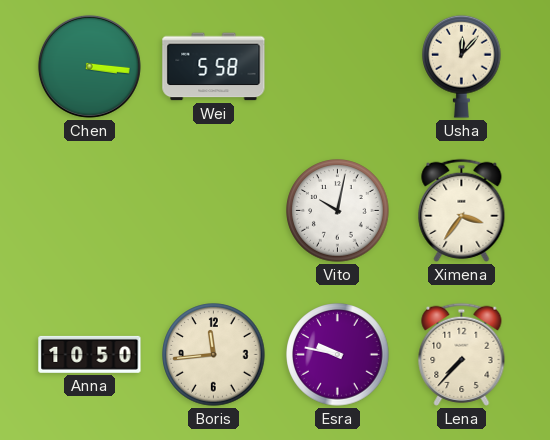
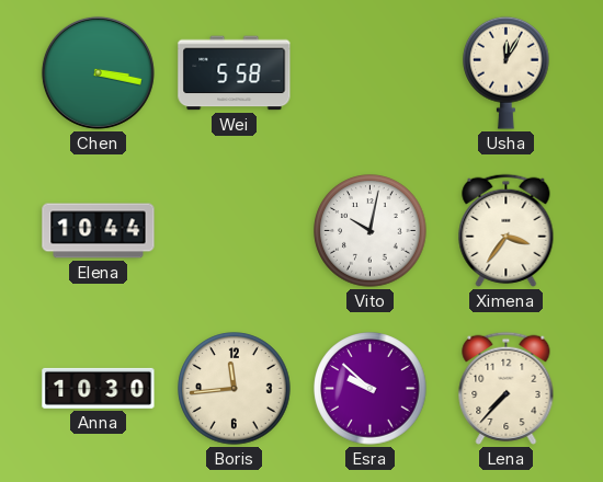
Chen: 3:16 -> 3:17
Usha: 12:07 -> 12:05
Elena: none -> 10:44
Anna: 10:50 -> 10:30
Esra: 9:47 -> 9:52
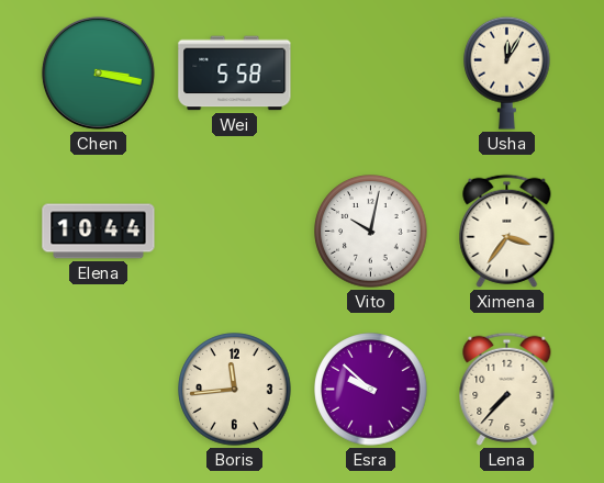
Anna: 10:30 -> none
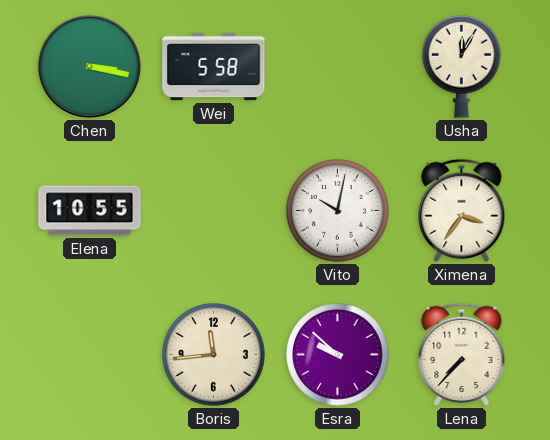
Elena: 10:44 -> 10:55
